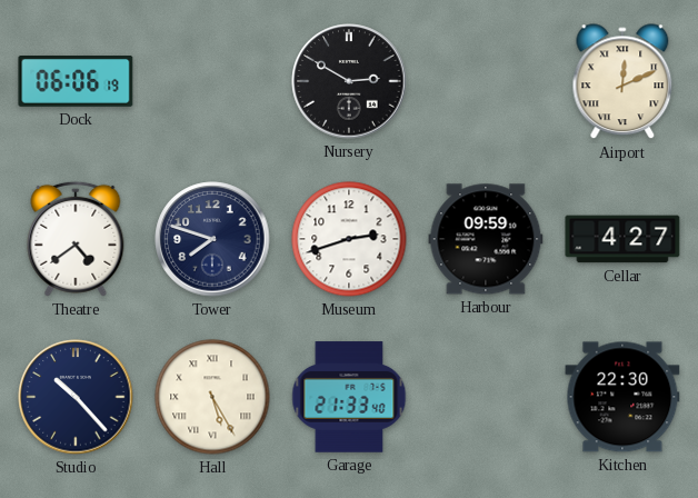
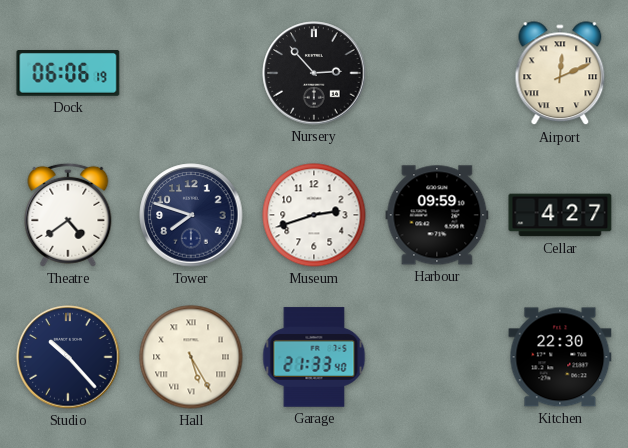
Nursery: 2:50 -> 2:53
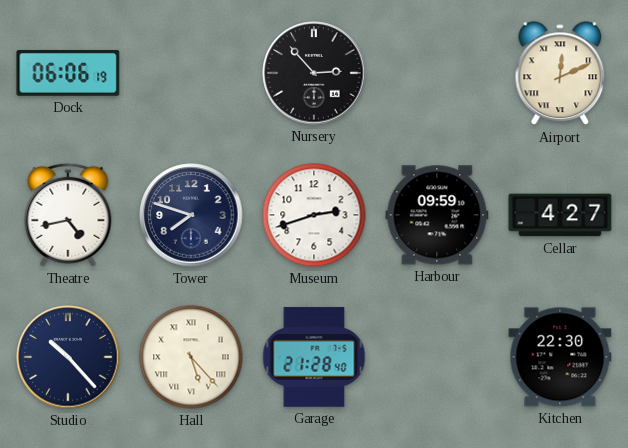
Theatre: 4:39 -> 4:43
Hall: 5:25 -> 5:23
Garage: 21:33 -> 21:28
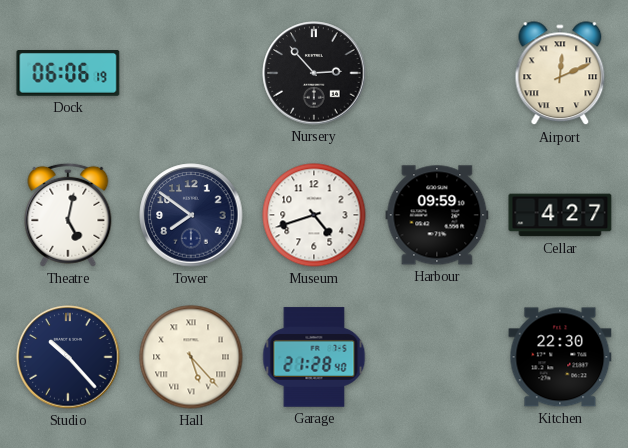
Theatre: 4:43 -> 5:02
Tower: 7:48 -> 7:51
Museum: 2:42 -> 4:42
